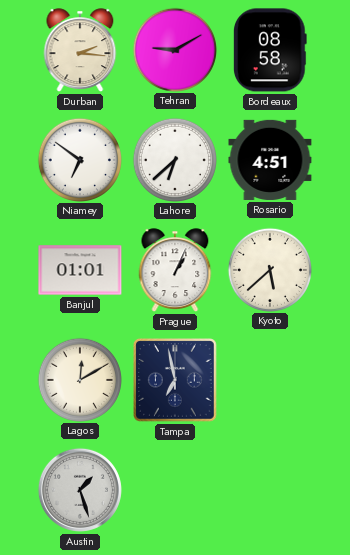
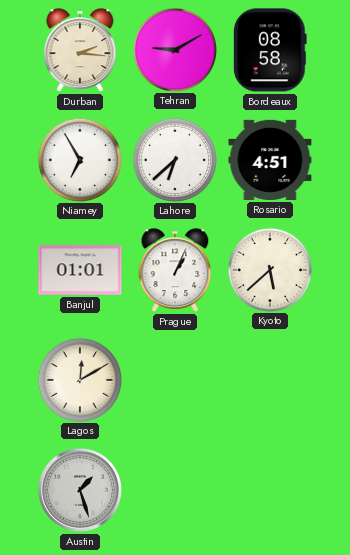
Niamey: 6:51 -> 6:55
Tampa: 6:58 -> none
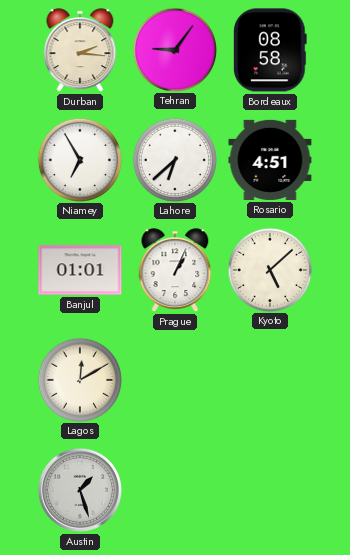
Tehran: 9:10 -> 9:06
Kyoto: 5:38 -> 5:08
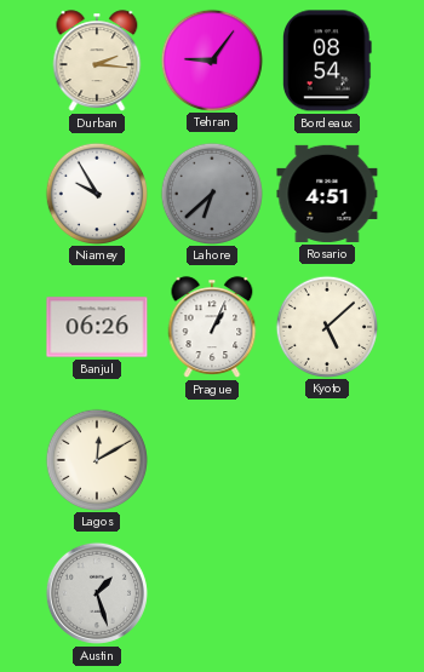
Bordeaux: 08:58 -> 08:54
Niamey: 6:55 -> 9:55
Lahore dial: white -> grey
Banjul: 01:01 -> 06:26
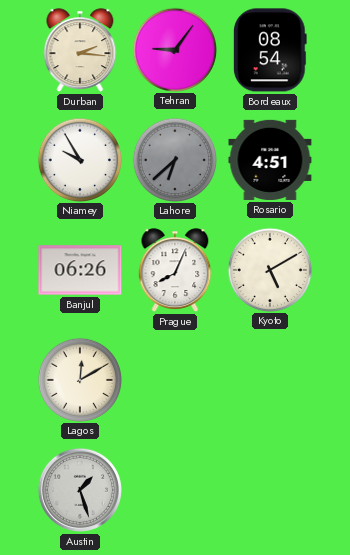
Prague: 1:04 -> 8:04
Kyoto: 5:08 -> 5:10
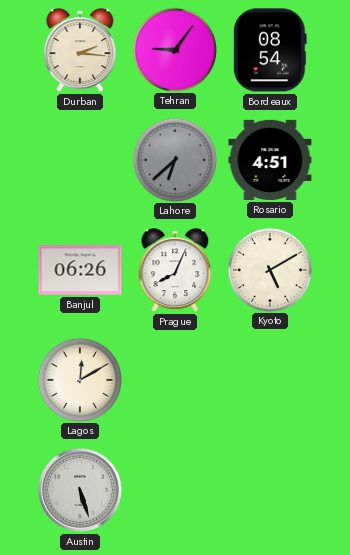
Niamey: 9:55 -> none
Austin: 1:27 -> 5:27
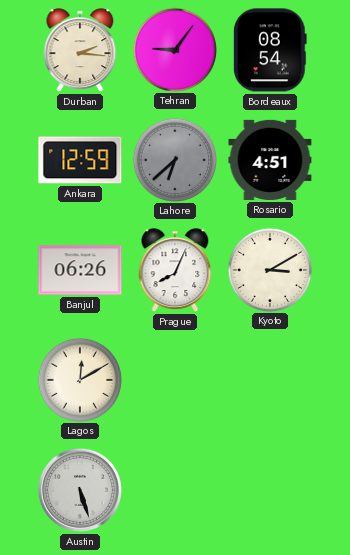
Ankara: none -> 12:59
Kyoto: 5:10 -> 3:10
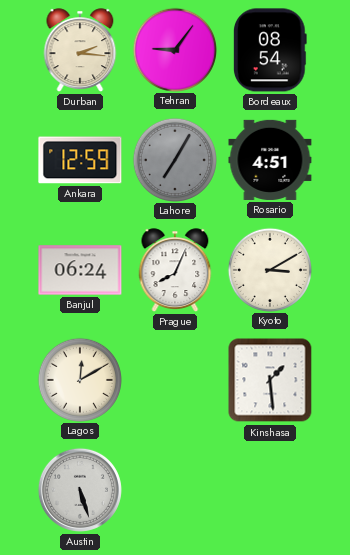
Lahore: 6:38 -> 7:05
Banjul: 06:26 -> 06:24
Kinshasa: none -> 1:29
